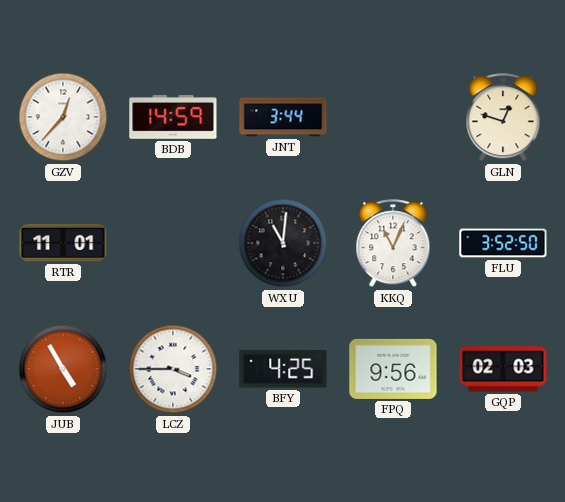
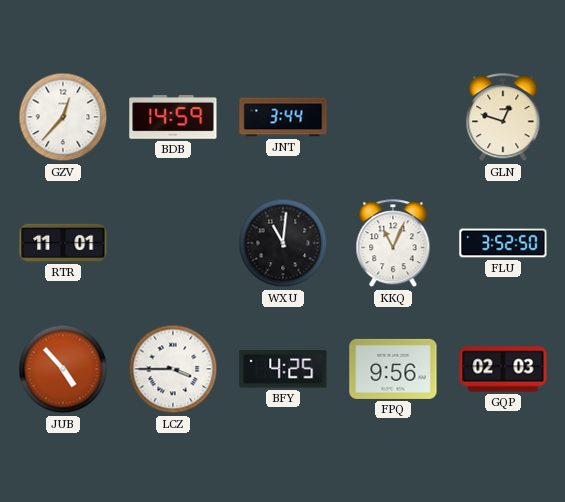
JUB: 4:55 -> 4:53
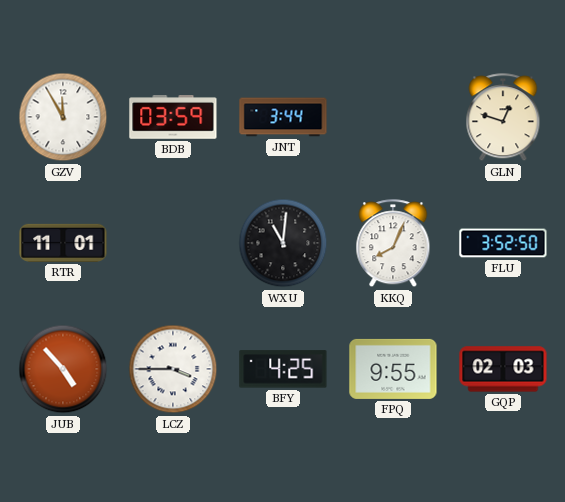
GZV: 12:37 -> 11:55
BDB: 14:59 -> 03:59
KKQ: 11:04 -> 8:04
FPQ: 9:56 -> 9:55
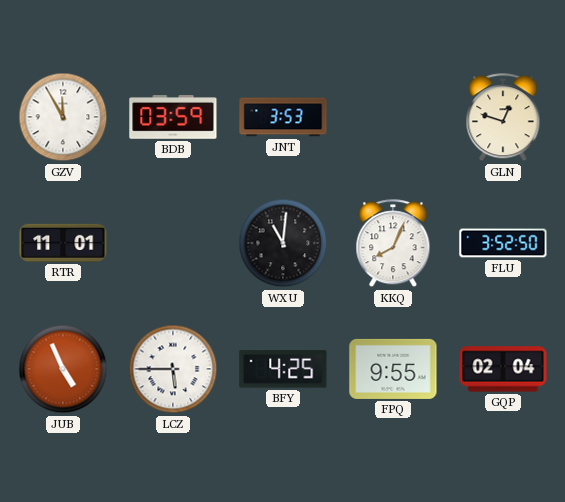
JNT: 3:44 -> 3:53
JUB: 4:53 -> 4:56
LCZ: 3:45 -> 5:45
GQP: 02:03 -> 02:04
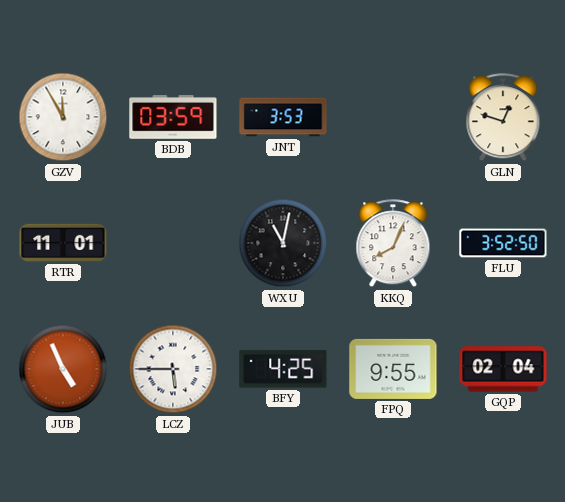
WXU: 11:01 -> 11:02
